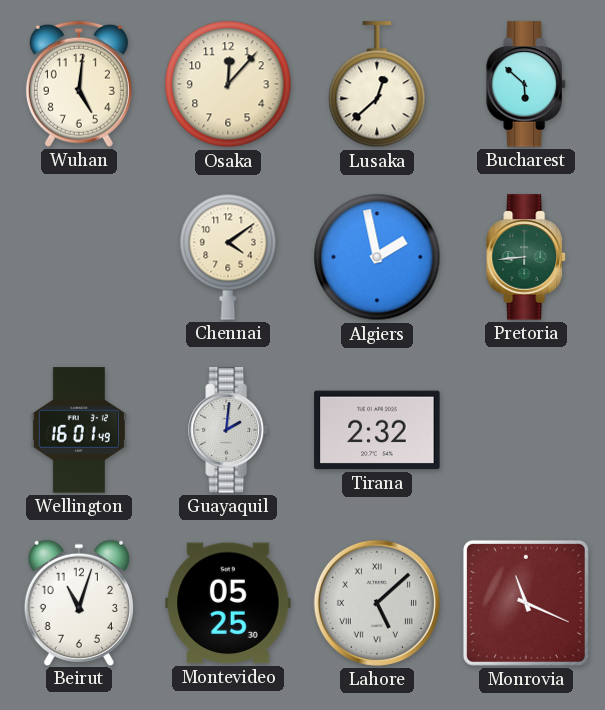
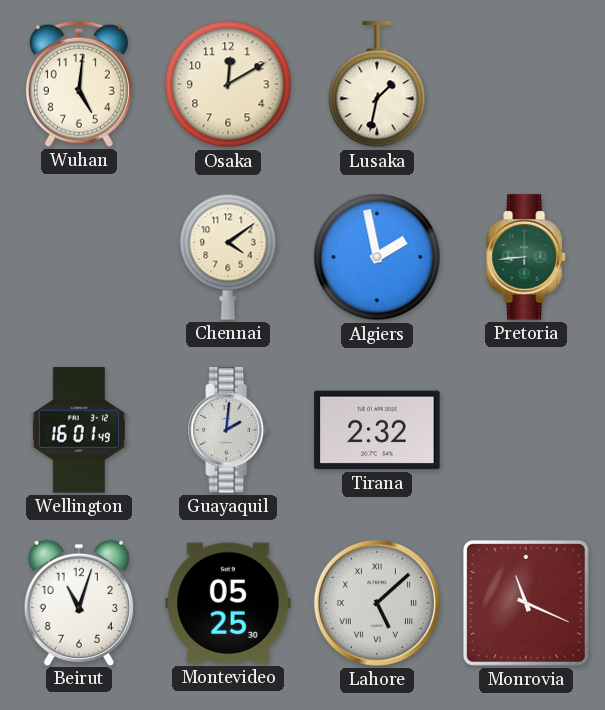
Osaka: 12:07 -> 12:10
Lusaka: 12:38 -> 1:32
Bucharest: 5:52 -> none
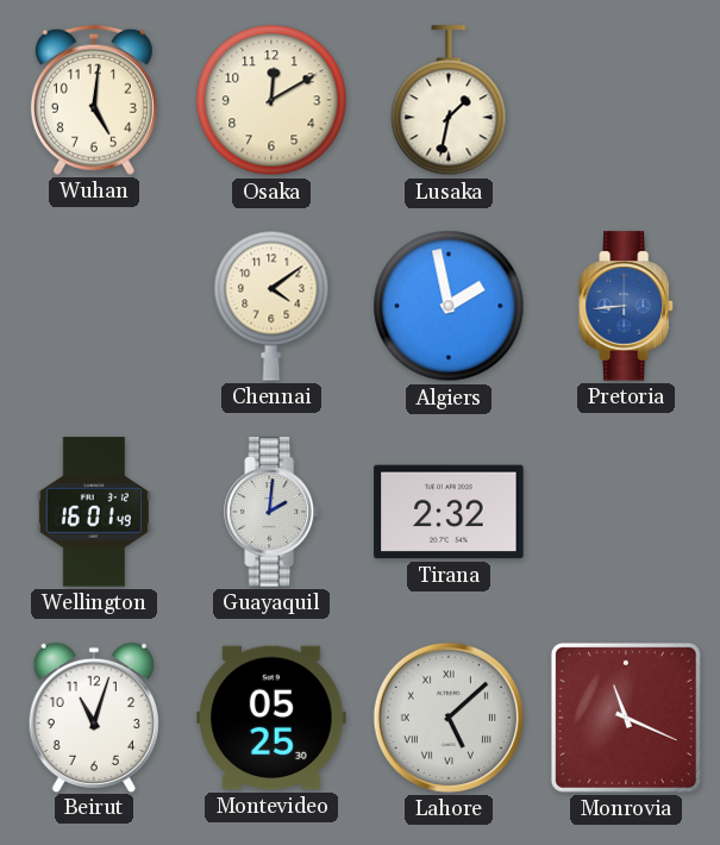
Pretoria dial: green -> blue
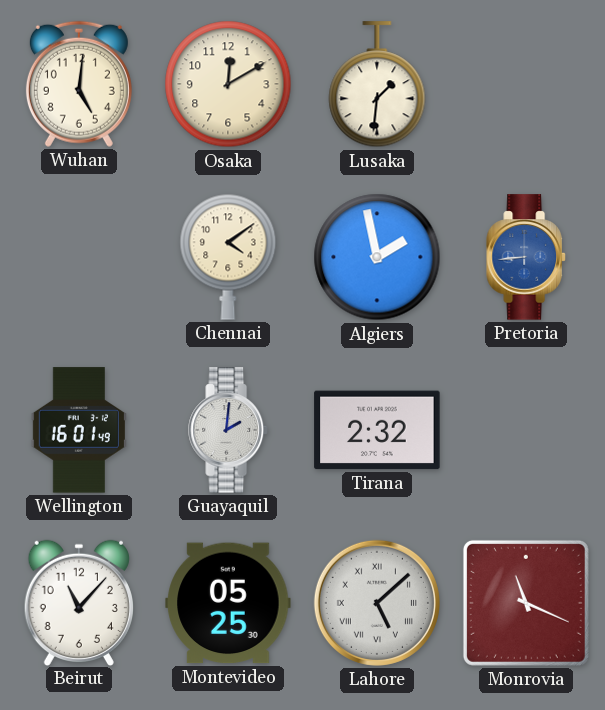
Lusaka: 1:32 -> 1:31
Beirut: 11:03 -> 11:07
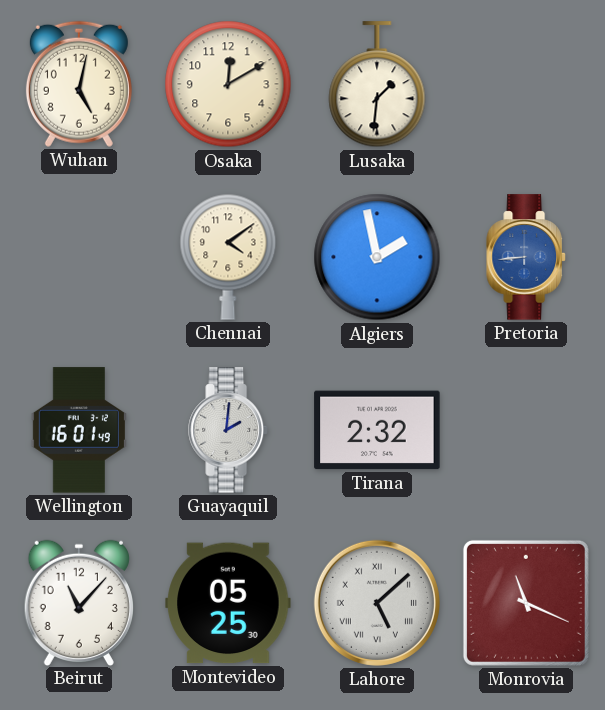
Wuhan: 5:01 -> 5:02
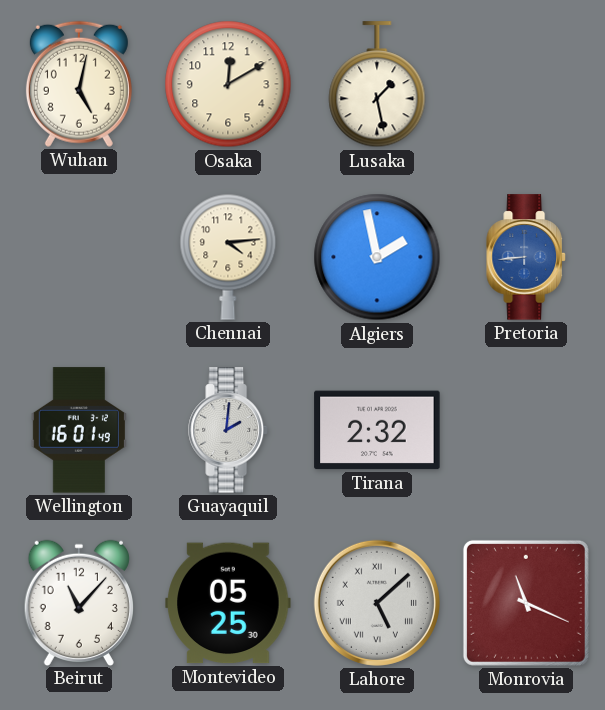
Lusaka: 1:31 -> 1:28
Chennai: 4:09 -> 4:14
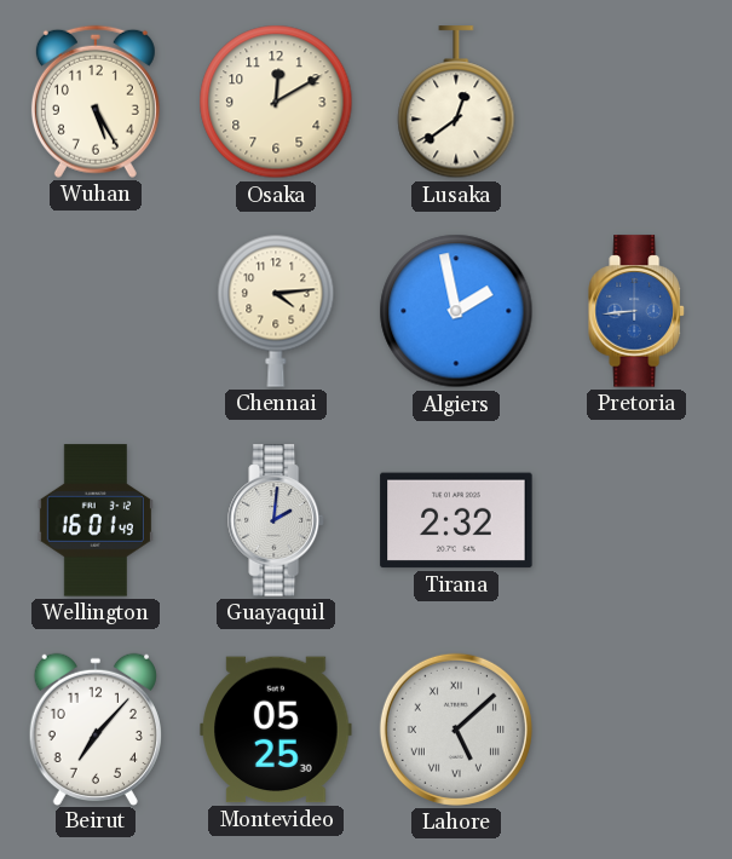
Wuhan: 5:02 -> 5:25
Lusaka: 1:28 -> 12:39
Beirut: 11:07 -> 7:07
Monrovia: 11:19 -> none
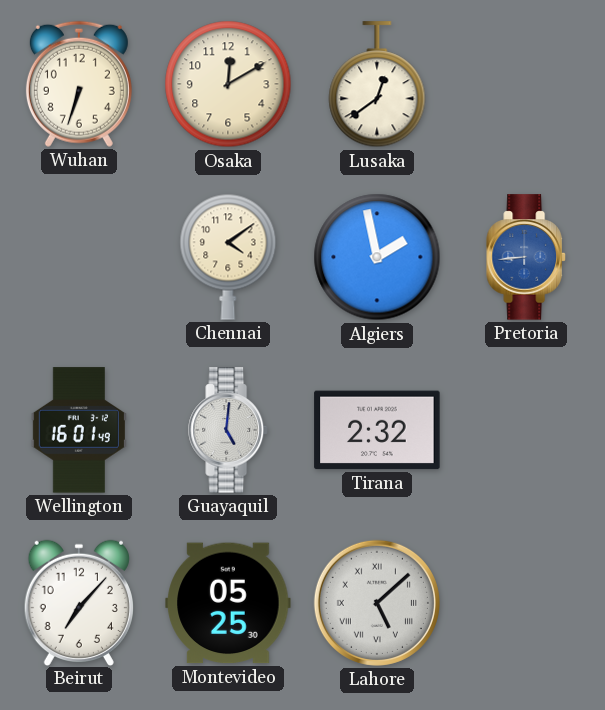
Wuhan: 5:25 -> 6:33
Chennai: 4:14 -> 4:09
Guayaquil: 2:01 -> 5:01
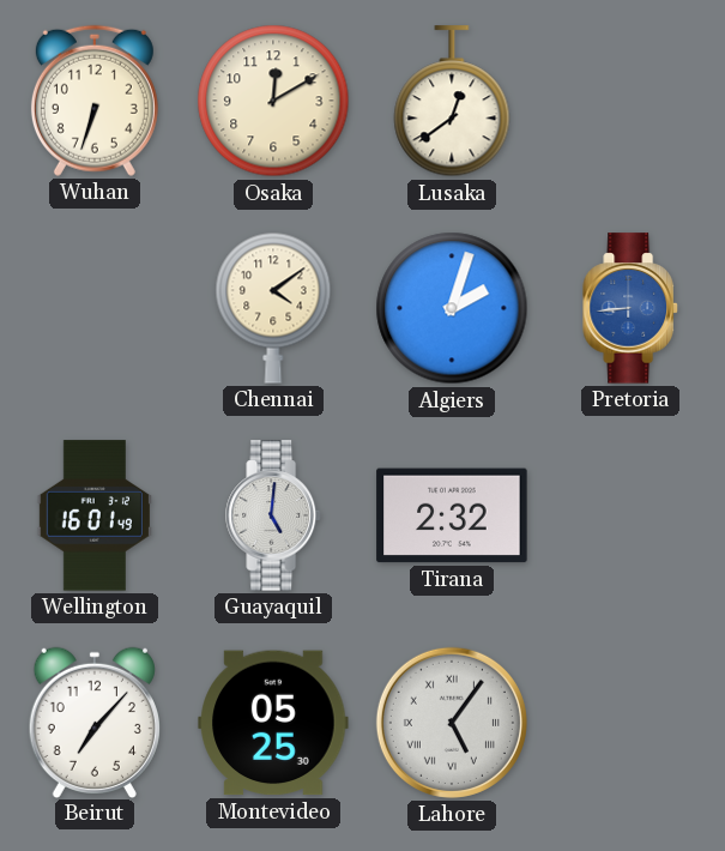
Algiers: 1:58 -> 2:03
Lahore: 5:08 -> 5:06
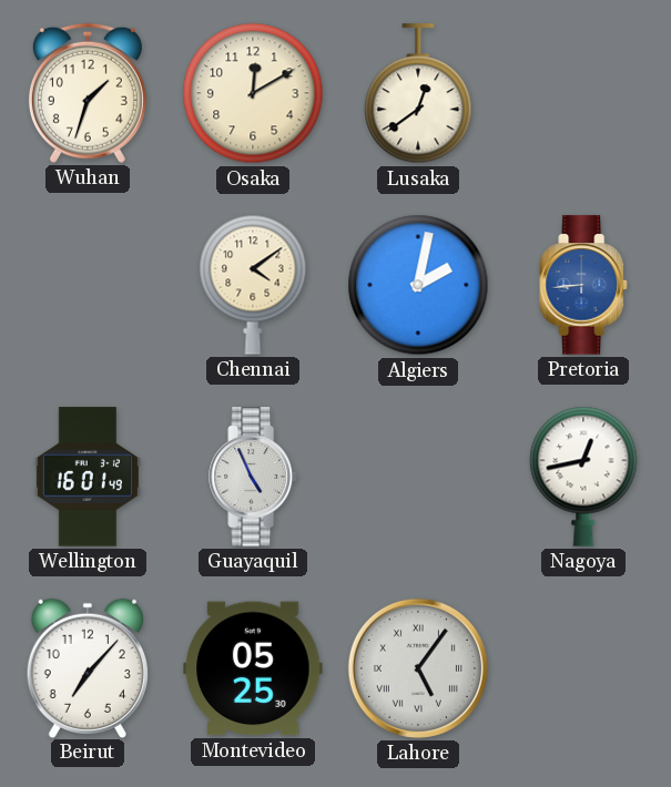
Wuhan: 6:33 -> 1:33
Algiers: 2:03 -> 2:02
Guayaquil: 5:01 -> 4:56
Tirana: 2:32 -> none
Nagoya: none -> 12:43
